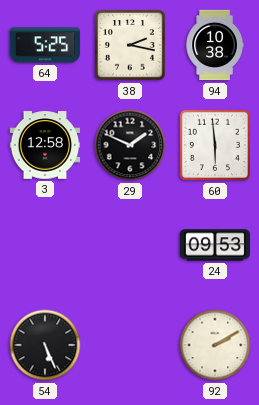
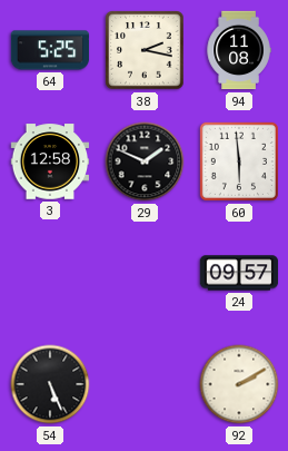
94: 10:38 -> 11:08
24: 09:53 -> 09:57
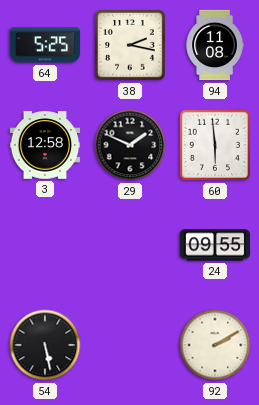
24: 09:57 -> 09:55
54: 5:26 -> 5:28
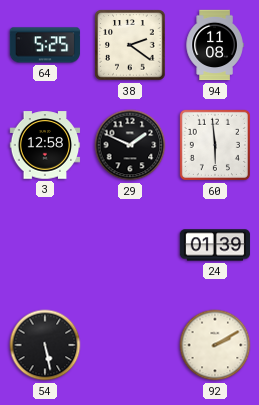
38: 2:17 -> 2:21
24: 09:55 -> 01:39
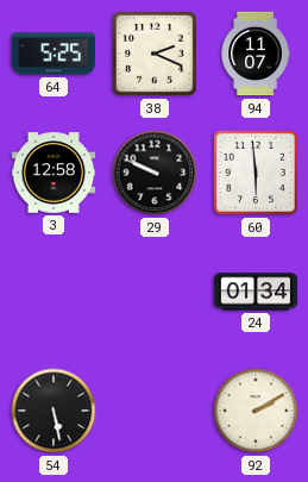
38: 2:21 -> 2:19
94: 11:08 -> 11:07
29: 1:49 -> 9:49
24: 01:39 -> 01:34
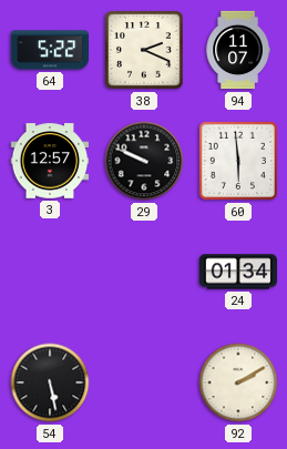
64: 5:25 -> 5:22
3: 12:58 -> 12:57
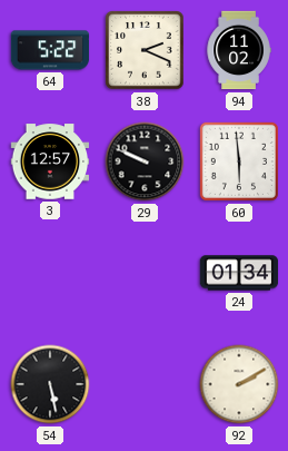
94: 11:07 -> 11:02
